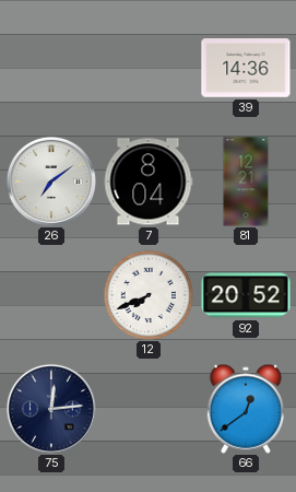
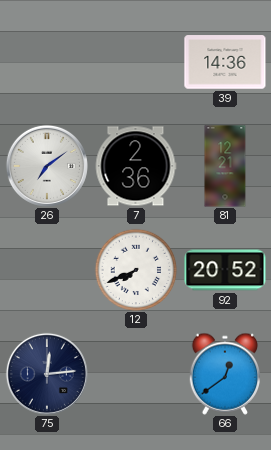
7: 8:04 -> 2:36
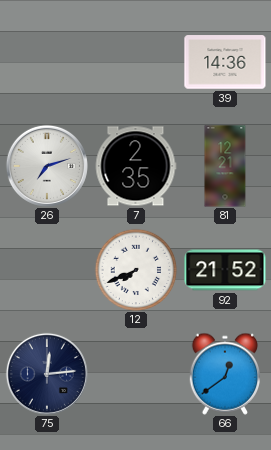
26: 7:09 -> 7:12
7: 2:36 -> 2:35
92: 20:52 -> 21:52
